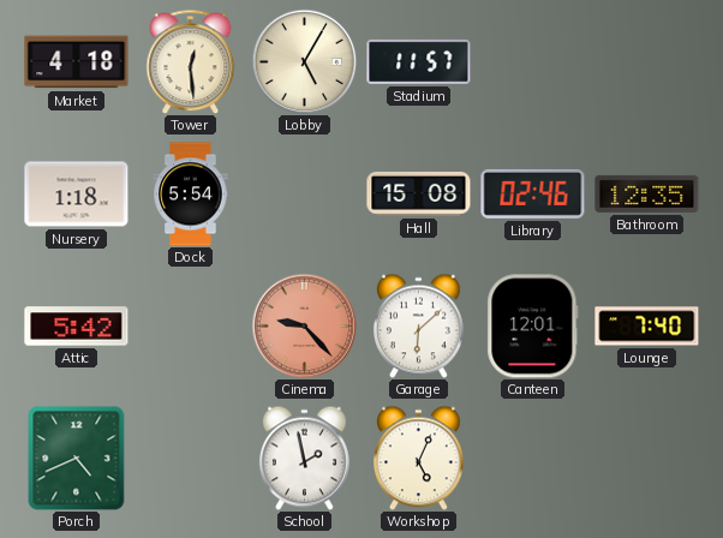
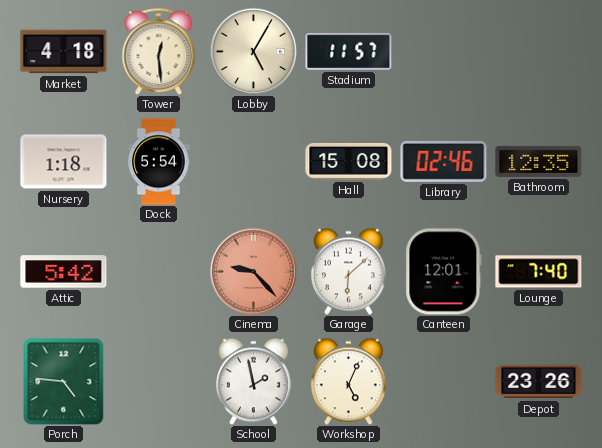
Porch: 4:41 -> 4:46
Depot: none -> 23:26
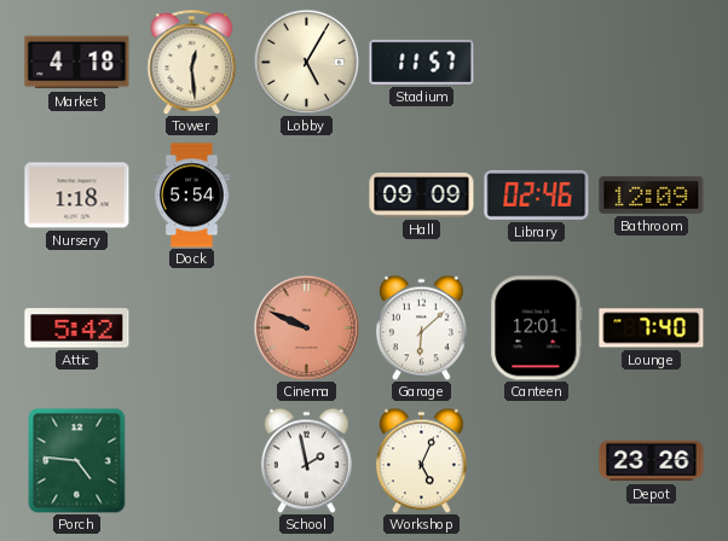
Hall: 15:08 -> 09:09
Bathroom: 12:35 -> 12:09
Cinema: 9:23 -> 9:49
